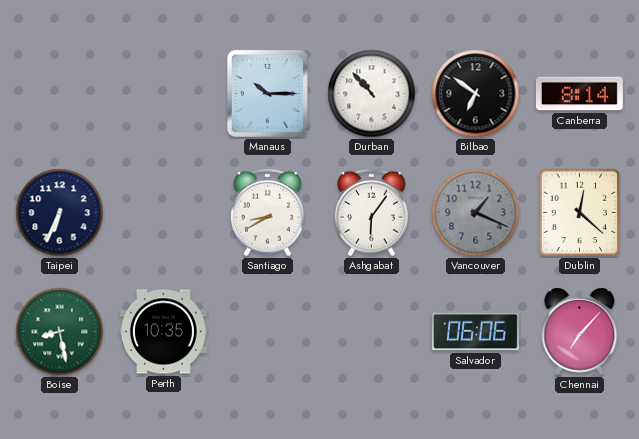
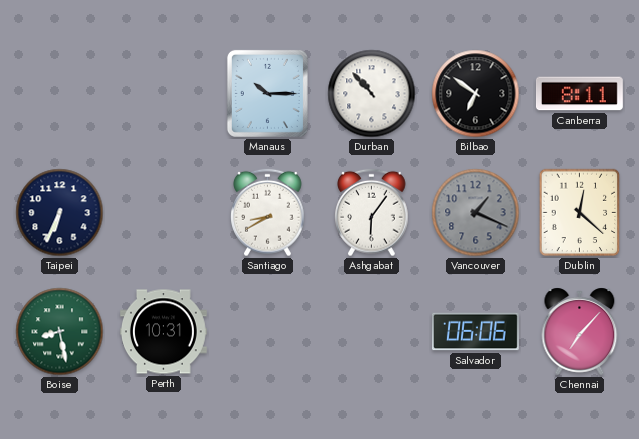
Canberra: 8:14 -> 8:11
Perth: 10:35 -> 10:31
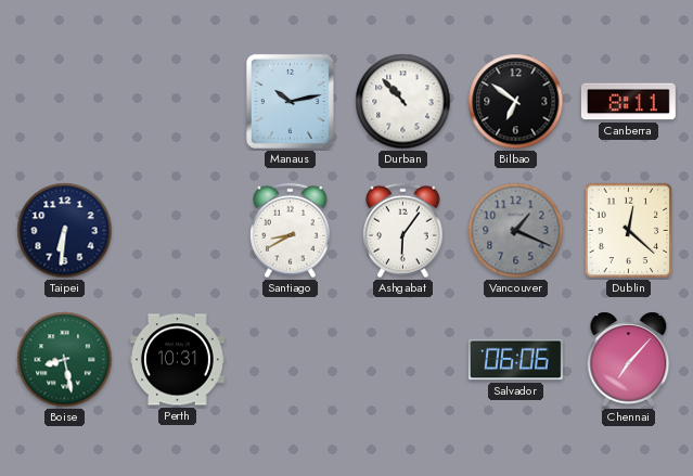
Manaus: 10:15 -> 10:13
Taipei: 6:34 -> 6:31
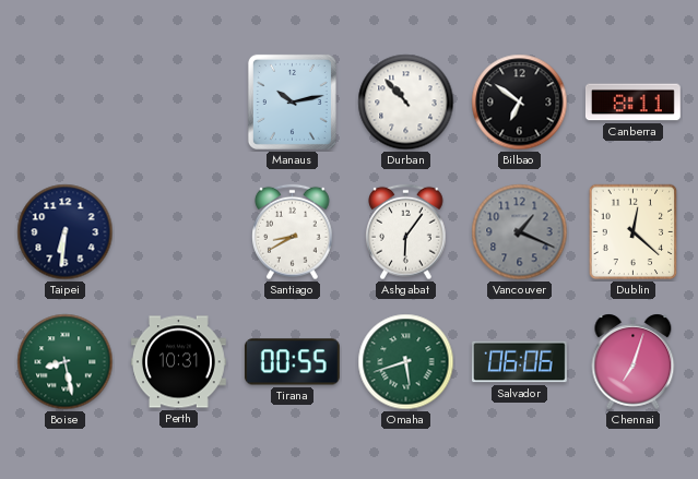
Tirana: none -> 00:55
Omaha: none -> 5:42
Chennai: 7:07 -> 7:03
